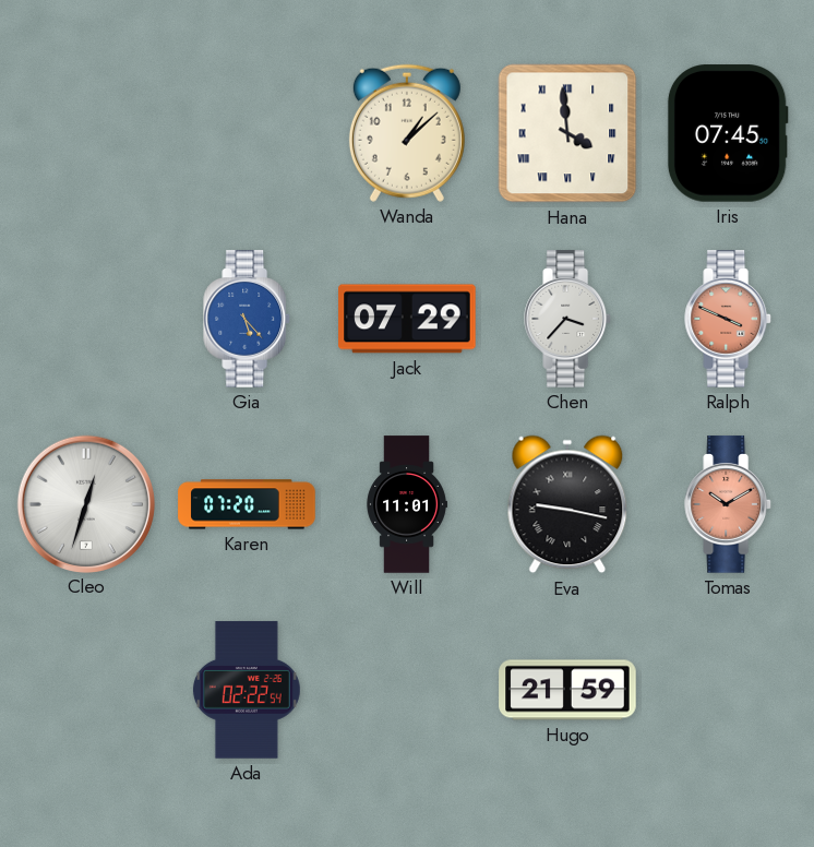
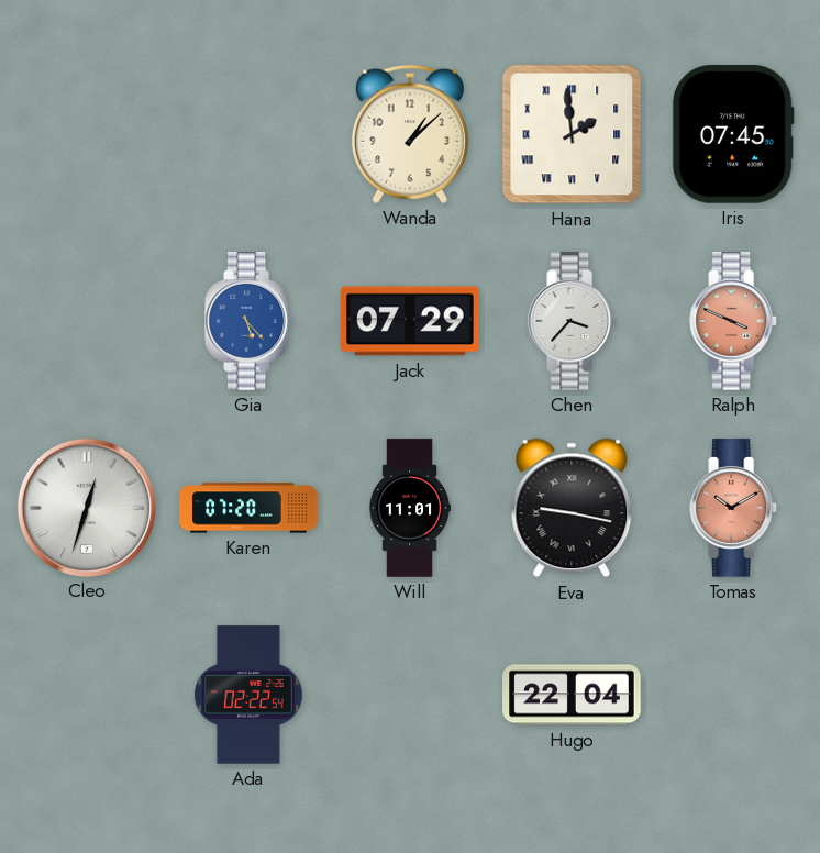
Hana: 3:59 -> 1:59
Hugo: 21:59 -> 22:04
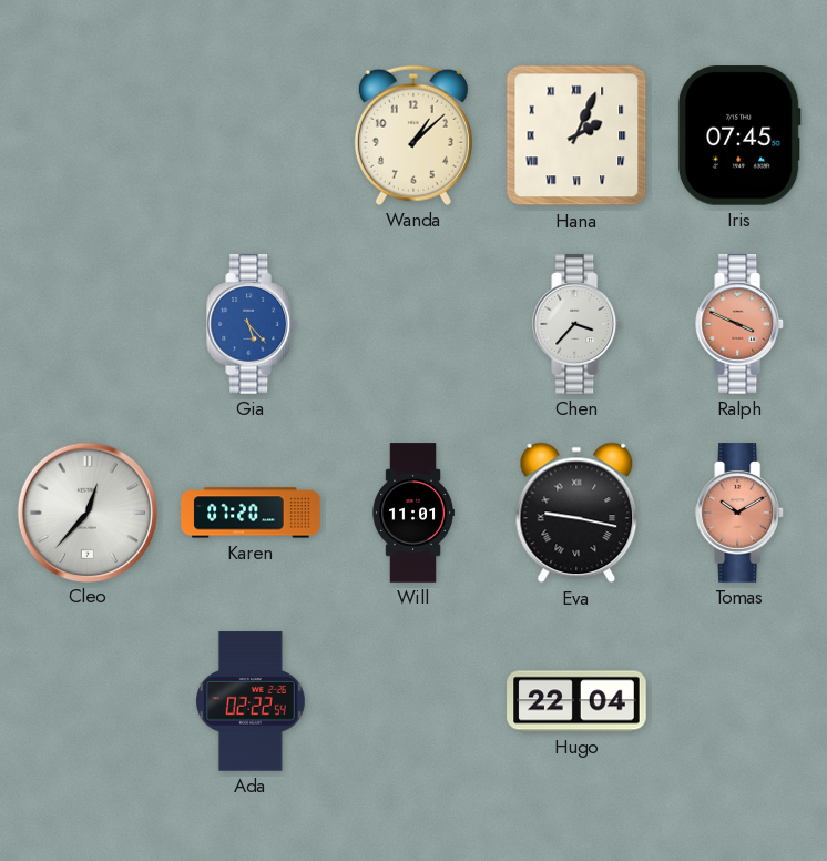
Hana: 1:59 -> 2:04
Jack: 07:29 -> none
Cleo: 12:33 -> 12:37
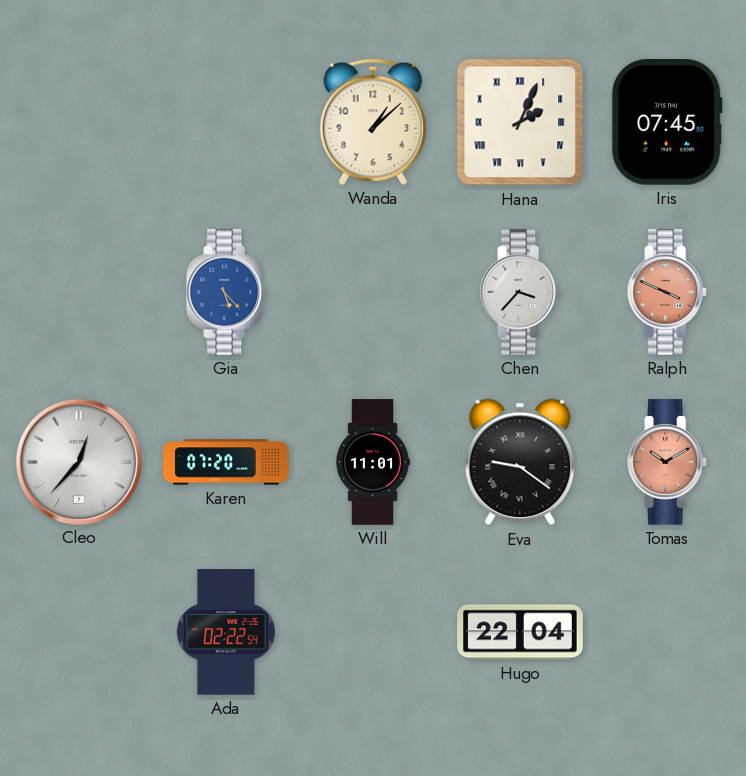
Eva: 9:17 -> 9:21
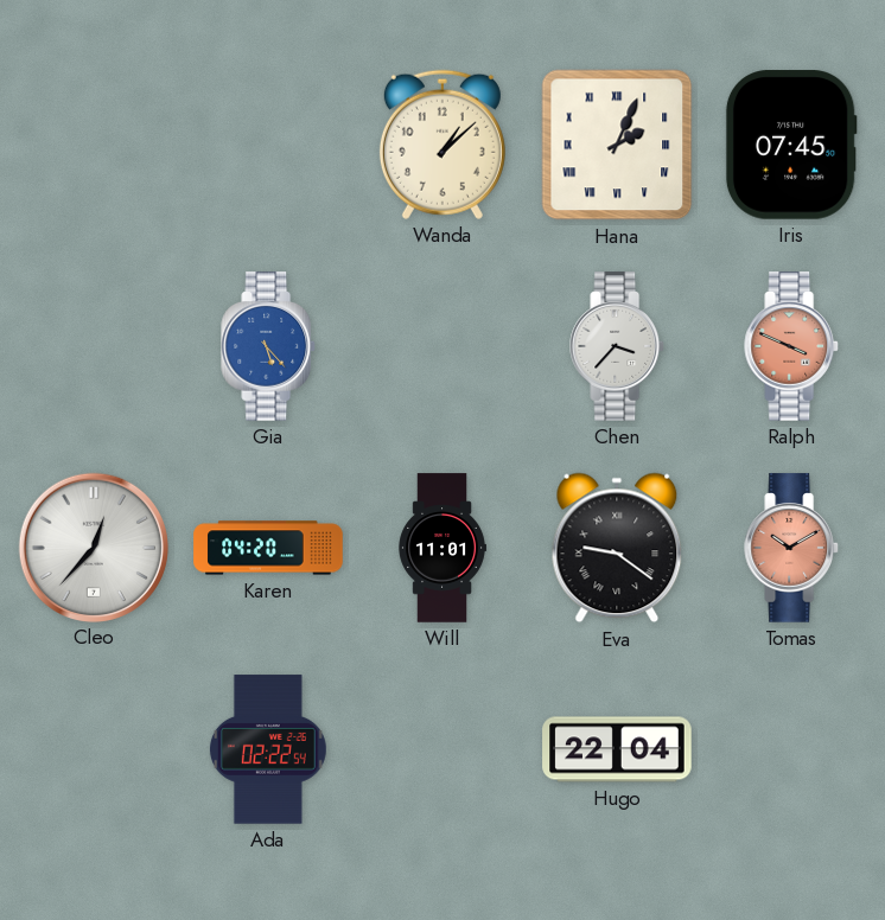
Karen: 07:20 -> 04:20
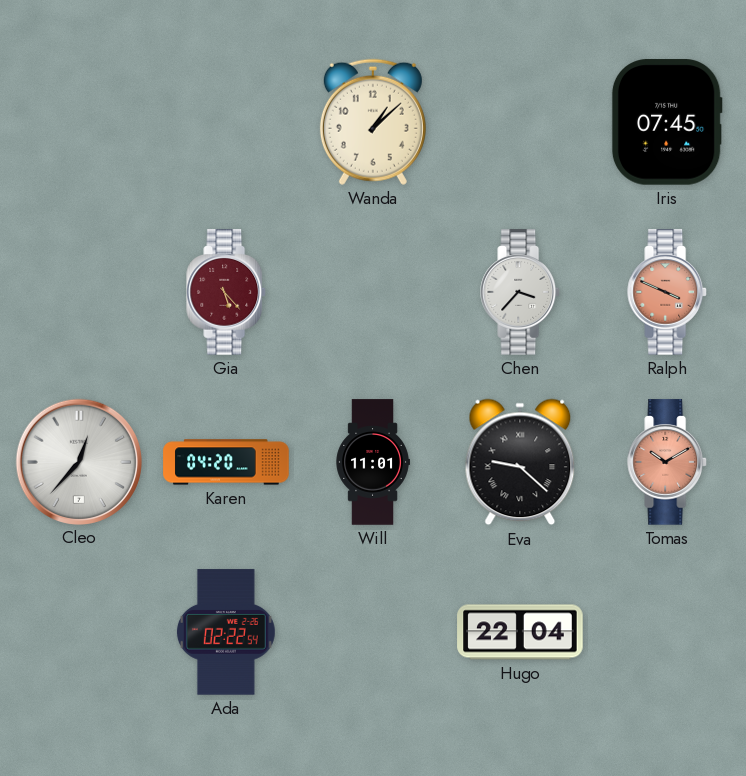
Hana: 2:04 -> none
Gia dial: blue -> burgundy
Eva: 9:21 -> 9:22
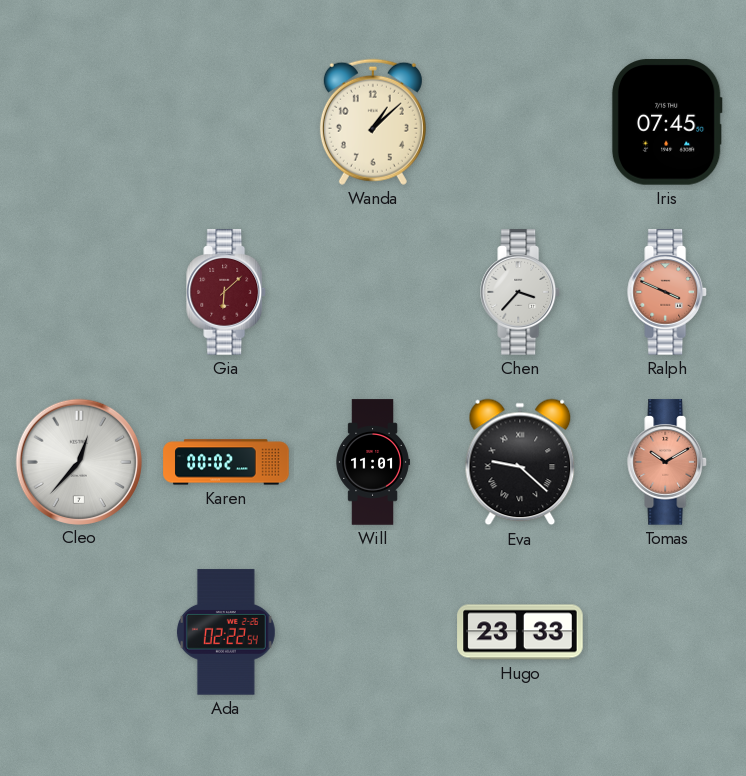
Gia: 5:23 -> 6:08
Karen: 04:20 -> 00:02
Hugo: 22:04 -> 23:33
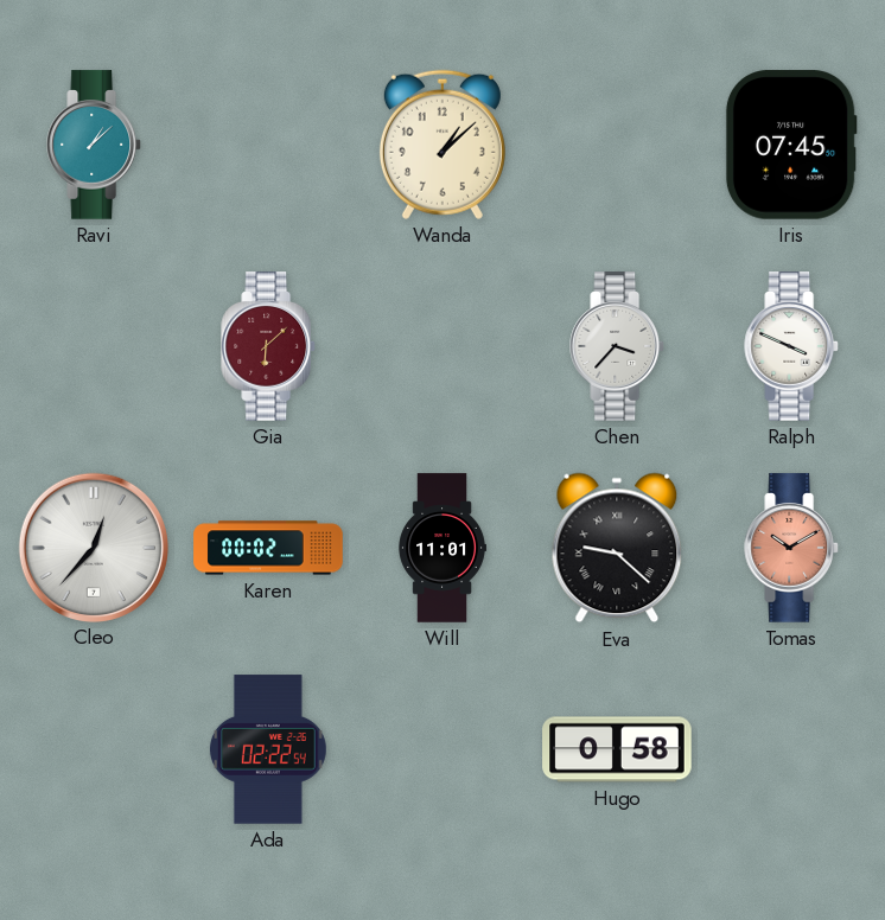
Ravi: none -> 1:08
Ralph dial: salmon -> white
Hugo: 23:33 -> 0:58
